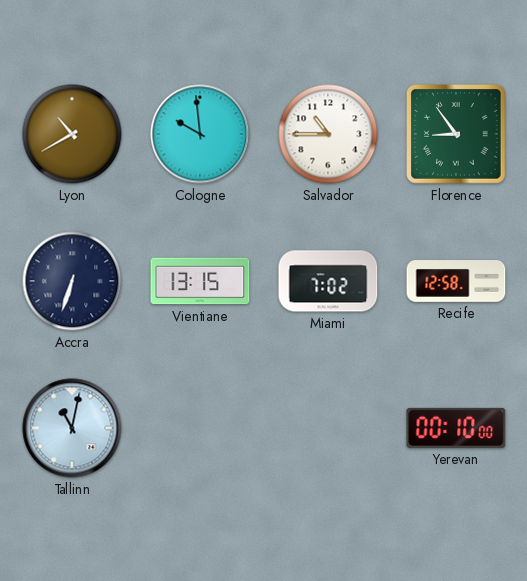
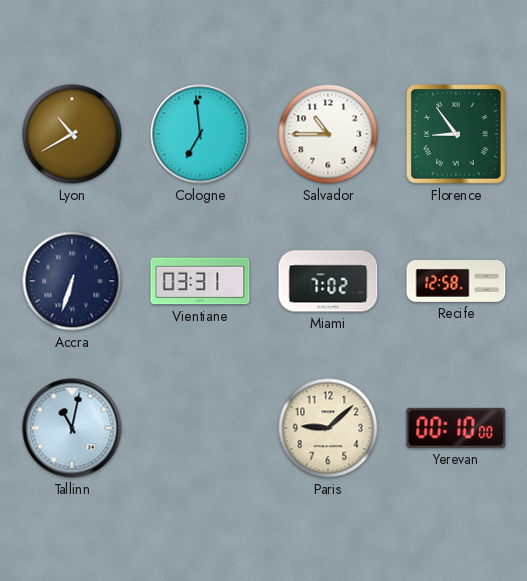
Cologne: 9:59 -> 6:59
Vientiane: 13:15 -> 03:31
Paris: none -> 9:08
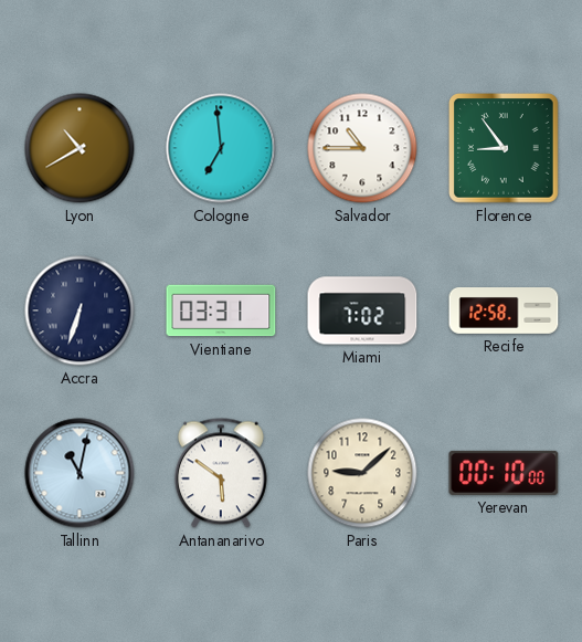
Antananarivo: none -> 5:51
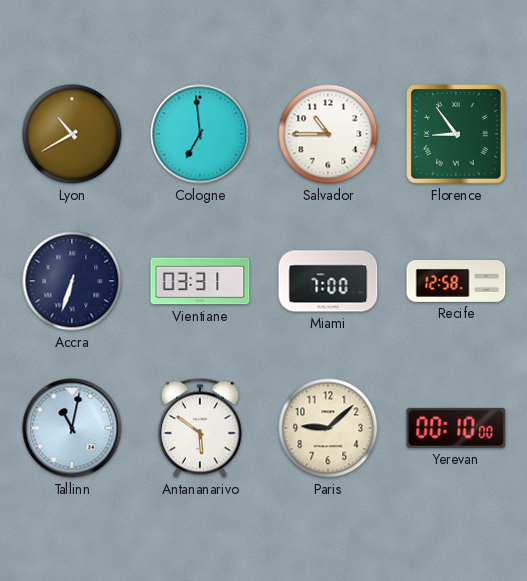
Miami: 7:02 -> 7:00
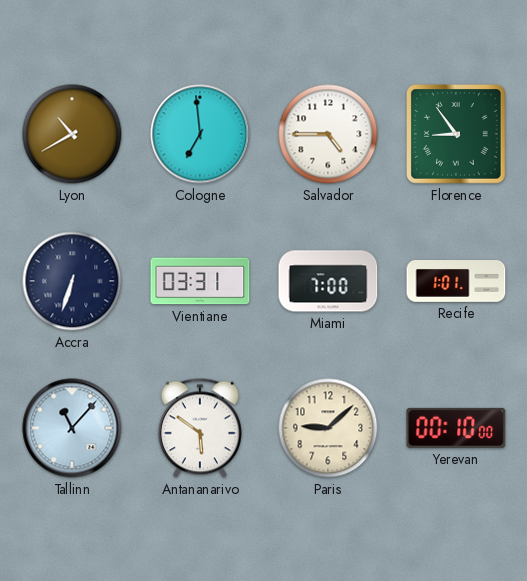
Salvador: 10:45 -> 4:45
Recife: 12:58 -> 1:01
Tallinn: 11:02 -> 11:07
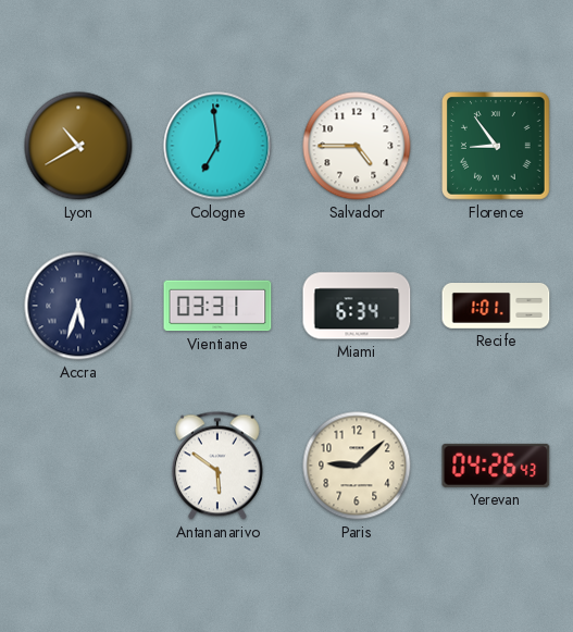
Accra: 6:33 -> 5:33
Miami: 7:00 -> 6:34
Tallinn: 11:07 -> none
Yerevan: 00:10 -> 04:26
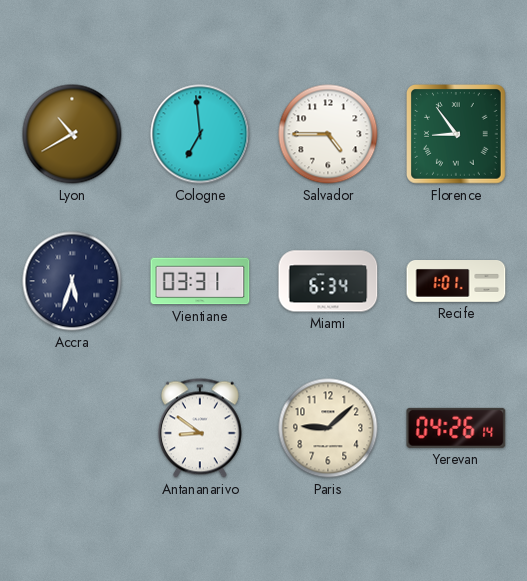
Antananarivo: 5:51 -> 8:51
Yerevan: 04:26:43 -> 04:26:14
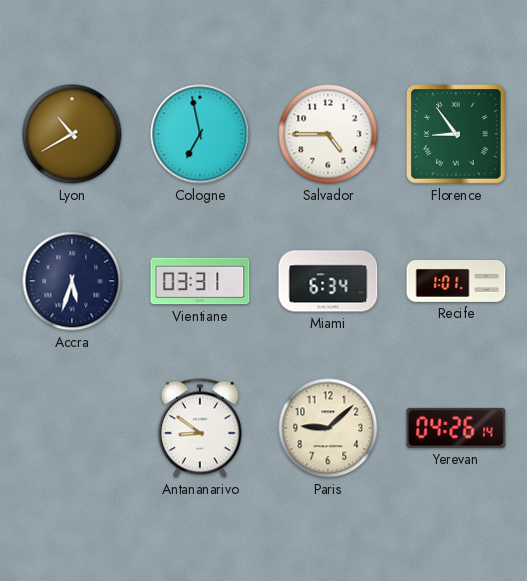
Cologne: 6:59 -> 6:58
